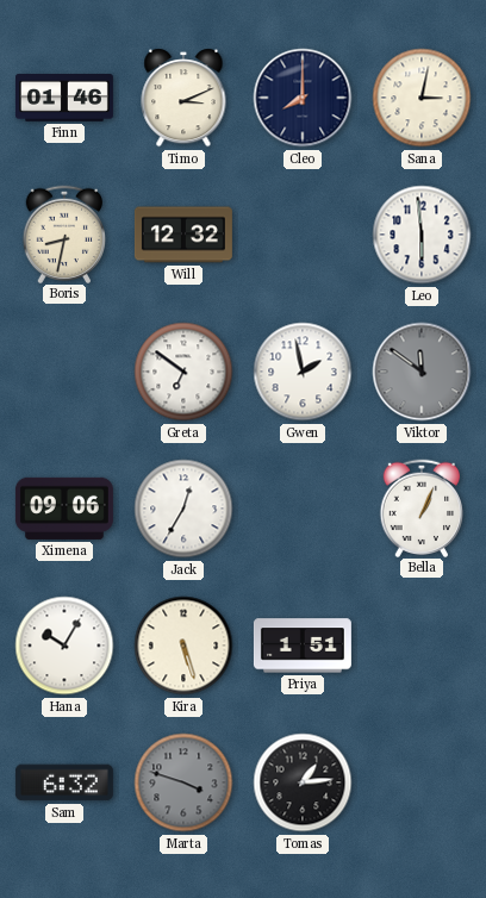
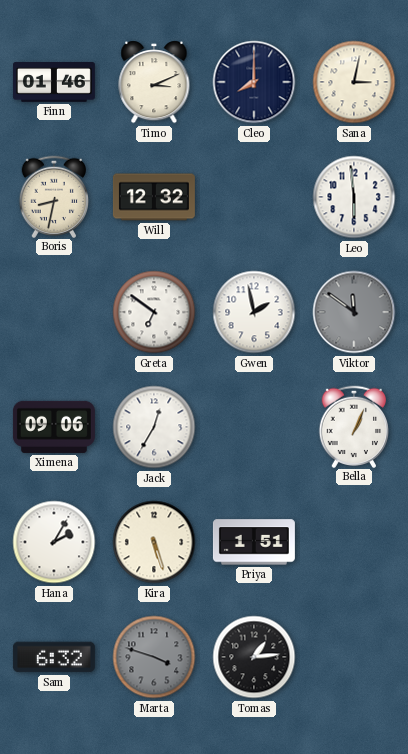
Hana: 10:05 -> 2:05
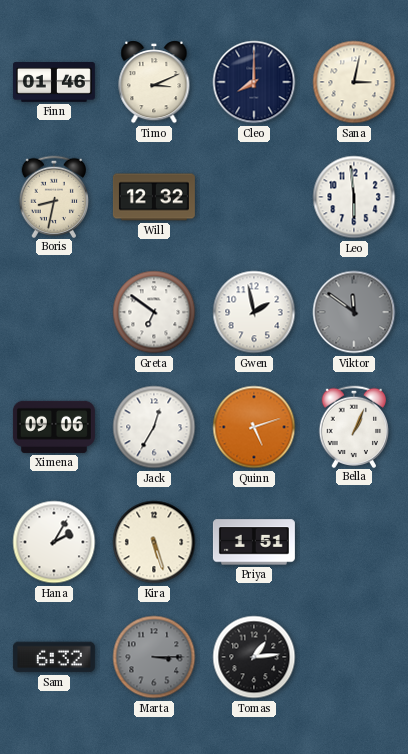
Quinn: none -> 5:12
Marta: 3:48 -> 3:15
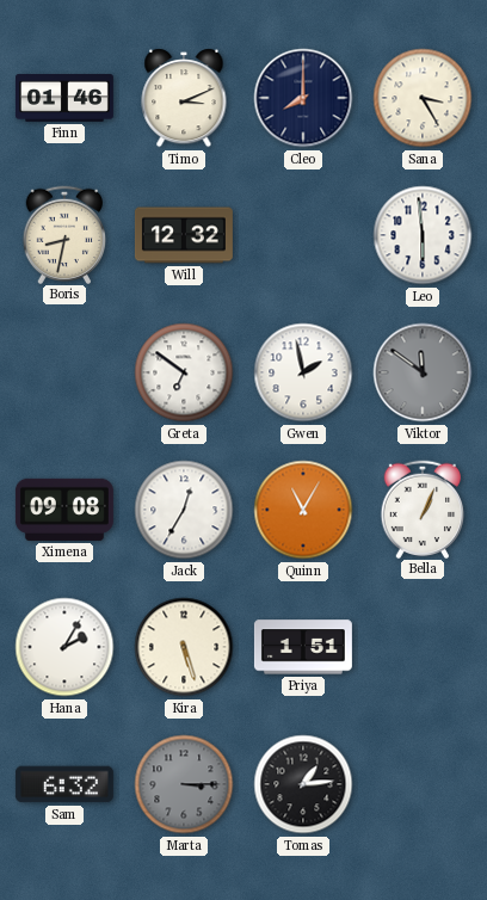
Sana: 3:02 -> 3:25
Ximena: 09:06 -> 09:08
Quinn: 5:12 -> 11:05
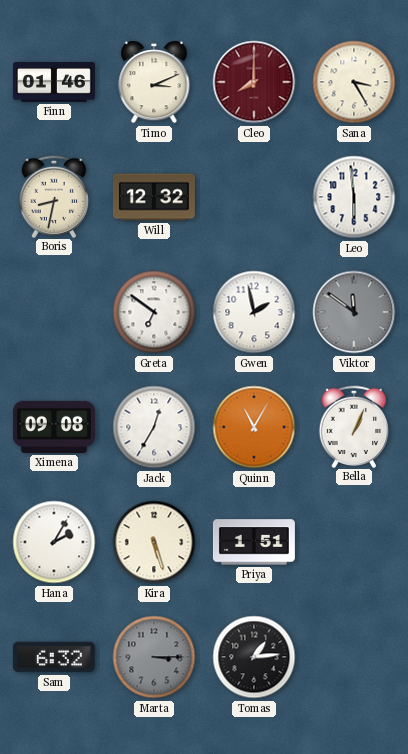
Cleo dial: navy -> burgundy
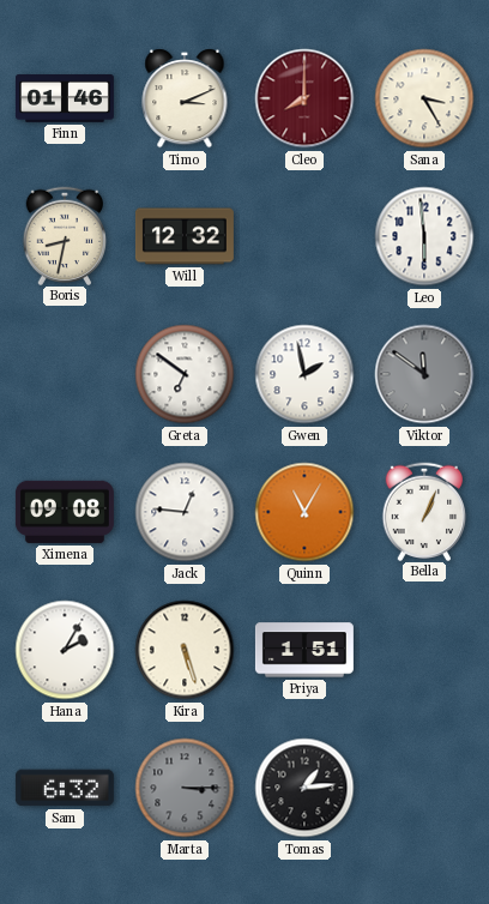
Jack: 12:35 -> 12:46
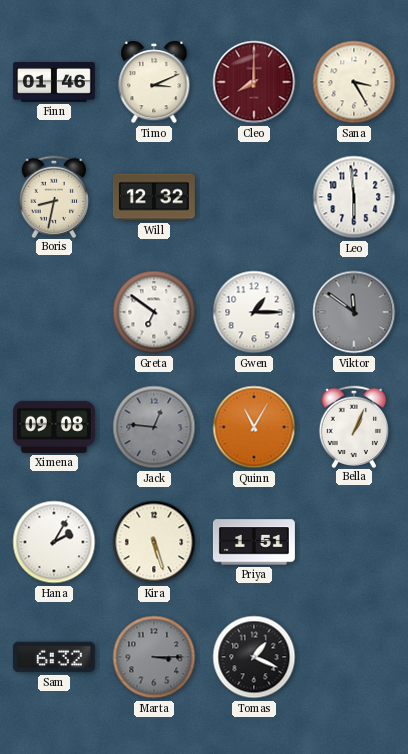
Gwen: 1:58 -> 1:15
Jack dial: white -> grey
Tomas: 1:14 -> 1:19
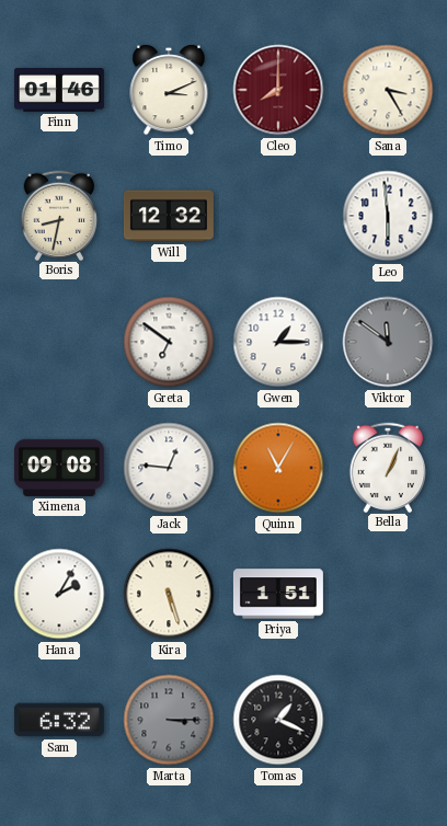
Jack dial: grey -> white
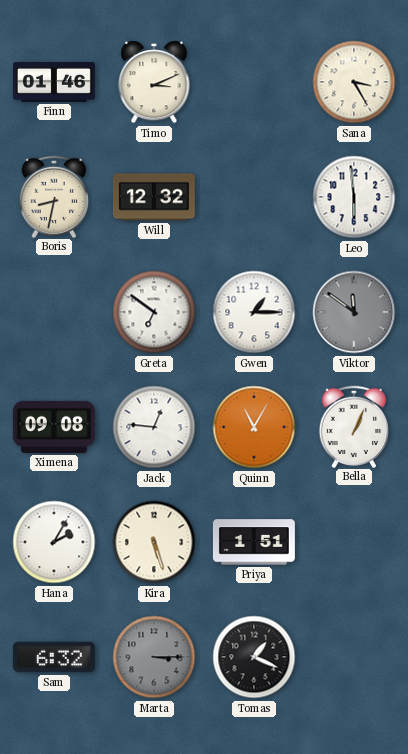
Cleo: 8:00 -> none
